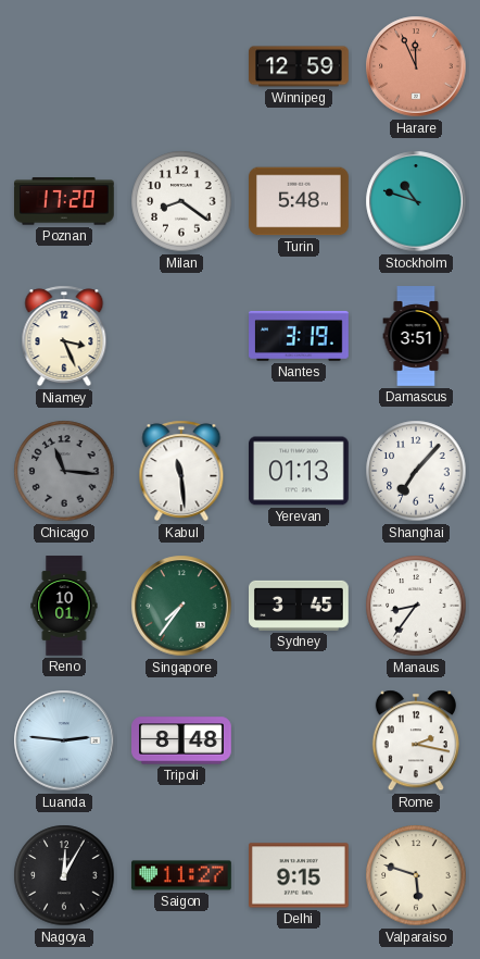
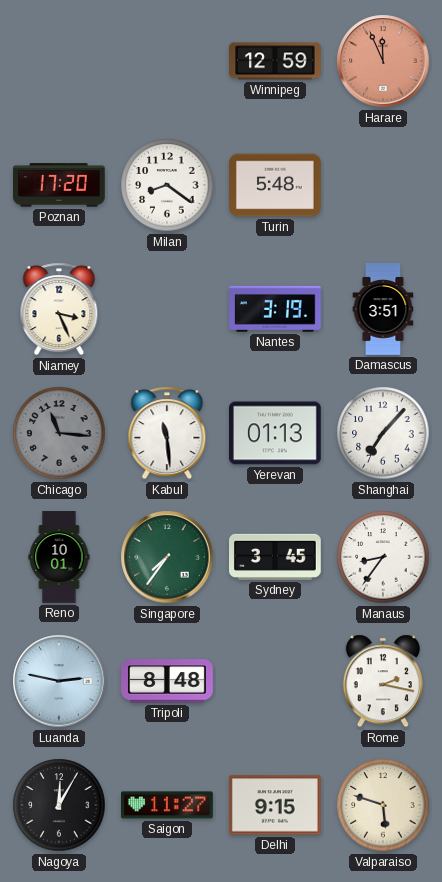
Stockholm: 10:48 -> none
Luanda: 2:46 -> 2:47
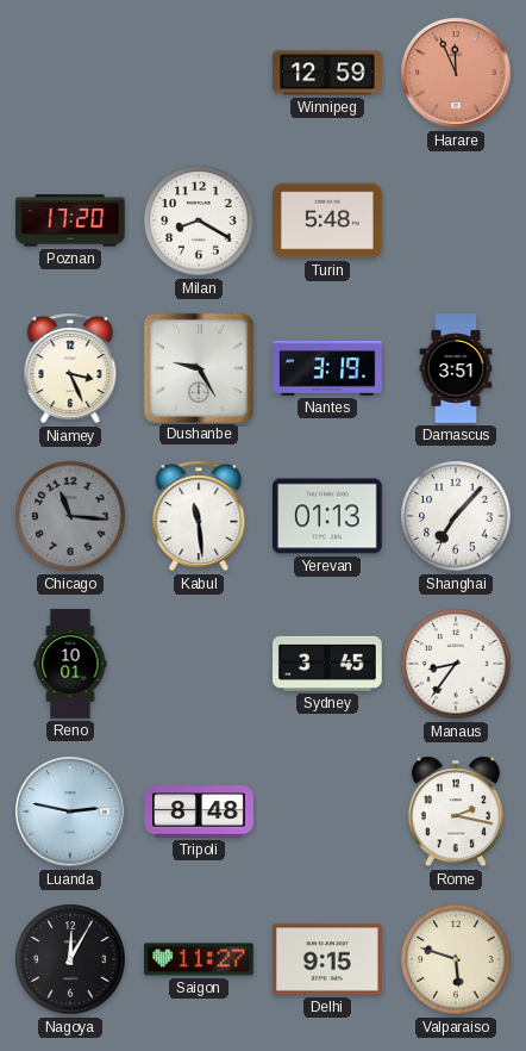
Milan: 8:21 -> 8:20
Dushanbe: none -> 9:25
Singapore: 7:36 -> none
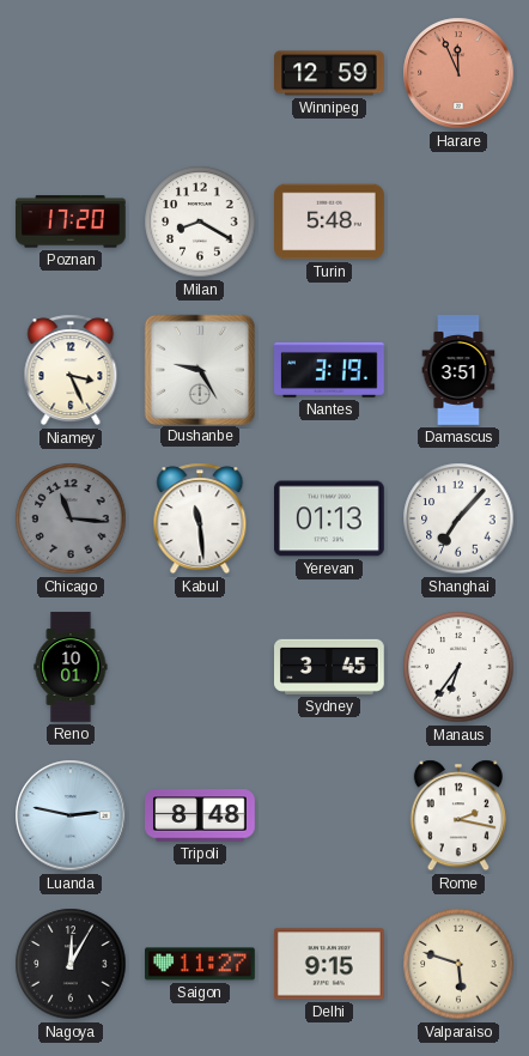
Manaus: 8:36 -> 6:36
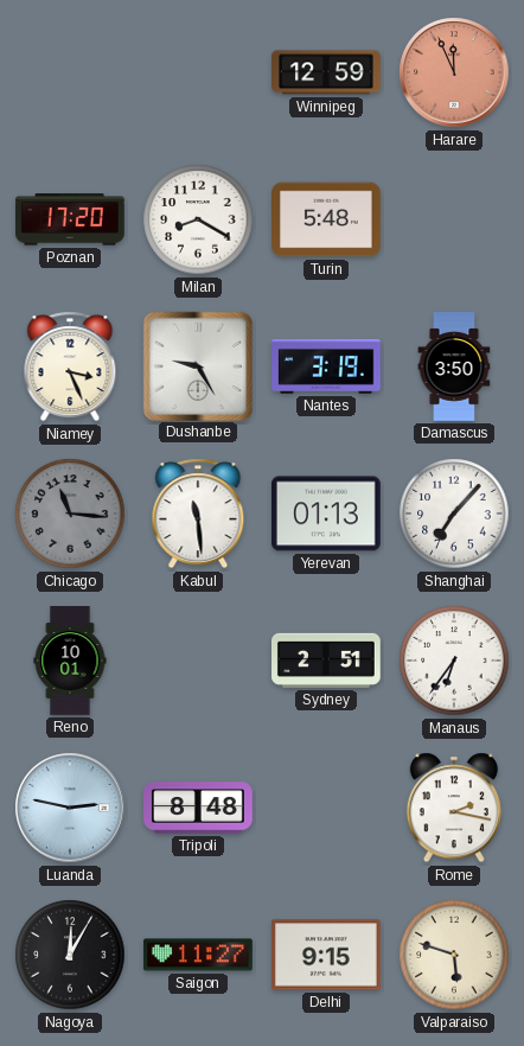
Damascus: 3:51 -> 3:50
Sydney: 3:45 -> 2:51
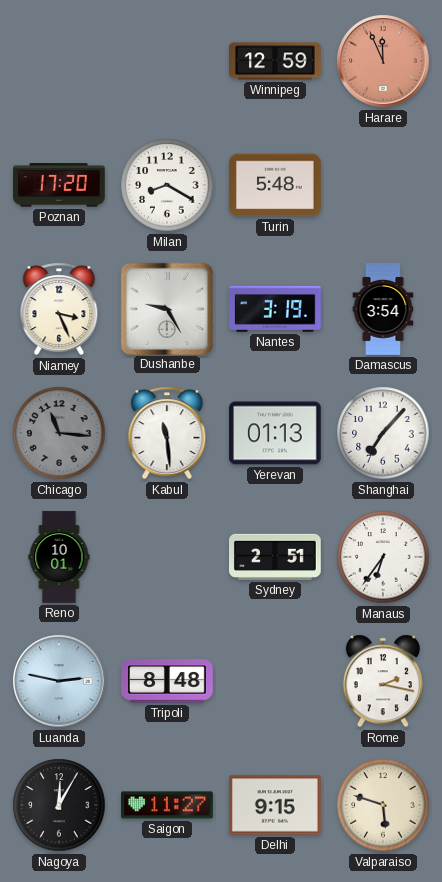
Damascus: 3:50 -> 3:54
